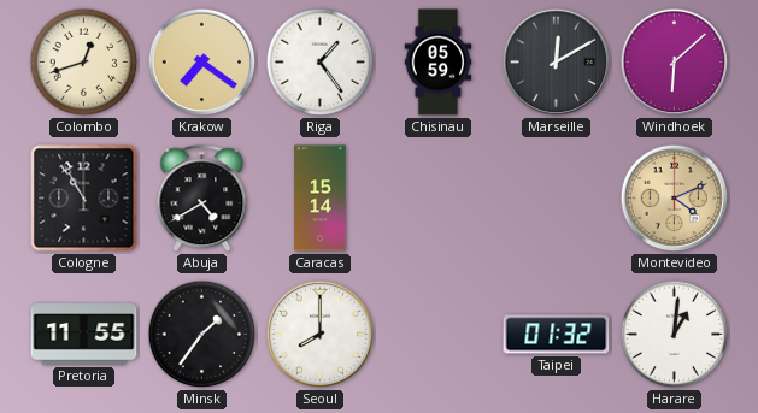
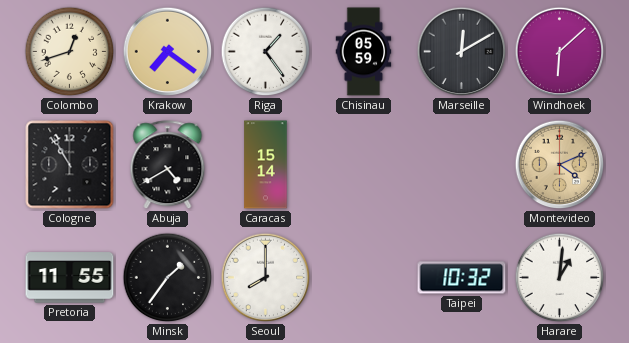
Taipei: 01:32 -> 10:32
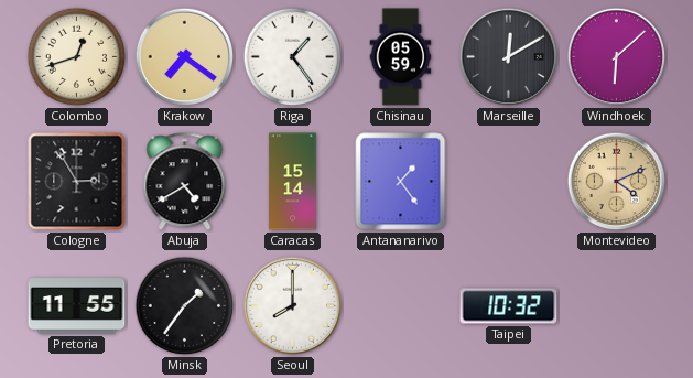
Cologne: 10:55 -> 2:55
Antananarivo: none -> 1:24
Harare: 1:01 -> none
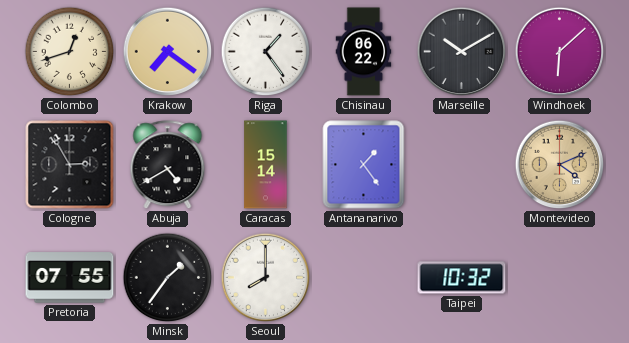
Chisinau: 05:59 -> 06:22
Marseille: 12:10 -> 10:10
Pretoria: 11:55 -> 07:55
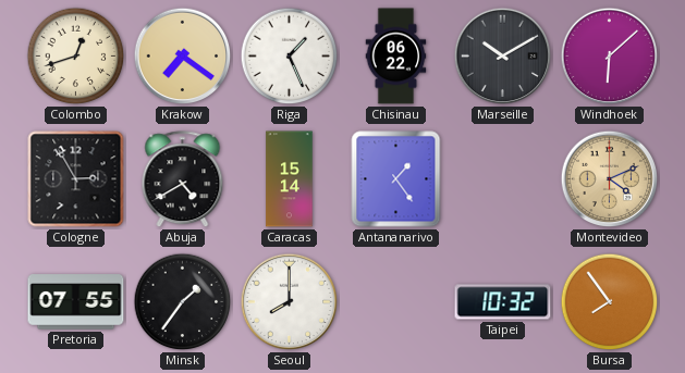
Riga: 1:24 -> 1:26
Bursa: none -> 7:54
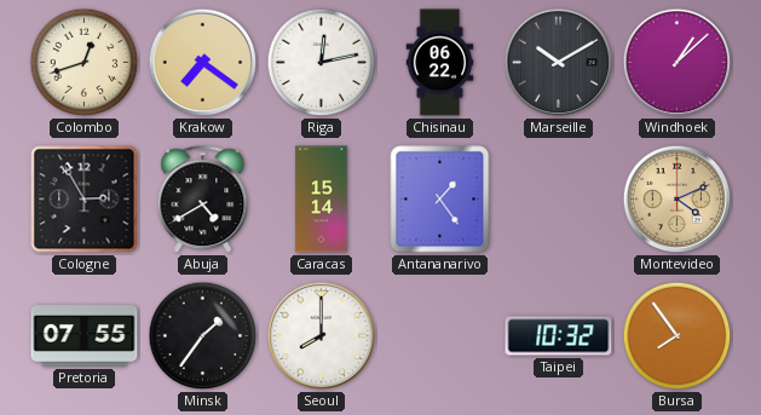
Riga: 1:26 -> 12:13
Windhoek: 6:08 -> 1:08
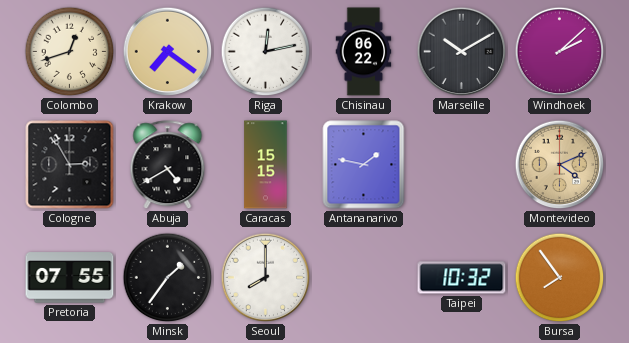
Windhoek: 1:08 -> 2:08
Caracas: 15:14 -> 15:15
Antananarivo: 1:24 -> 1:47
